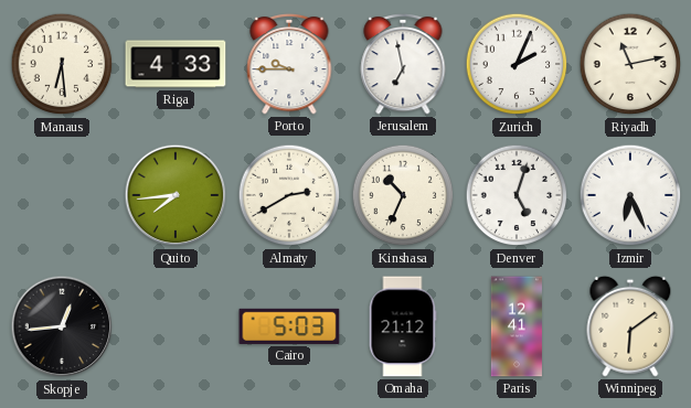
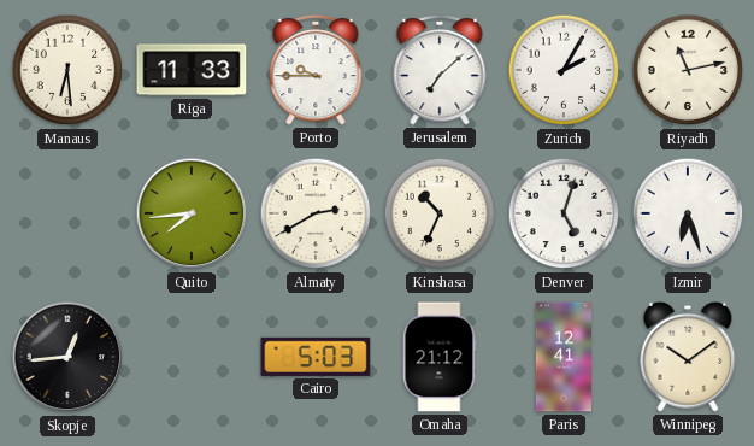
Riga: 4:33 -> 11:33
Jerusalem: 6:58 -> 7:08
Zurich: 2:04 -> 2:05
Izmir: 6:26 -> 6:27
Winnipeg: 6:09 -> 10:09
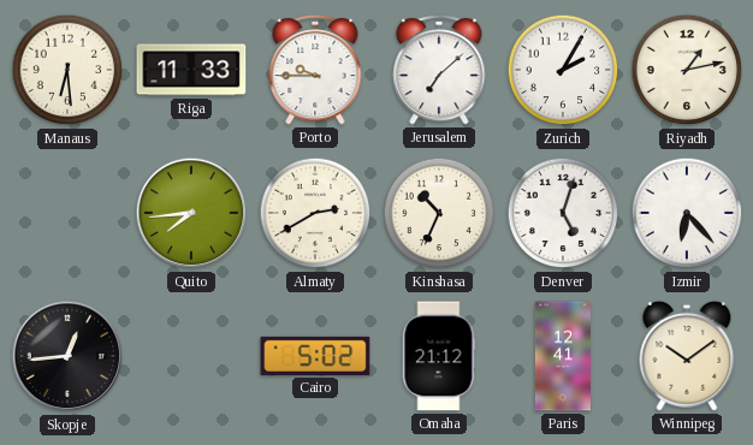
Riyadh: 11:13 -> 1:13
Izmir: 6:27 -> 6:23
Cairo: 5:03 -> 5:02
